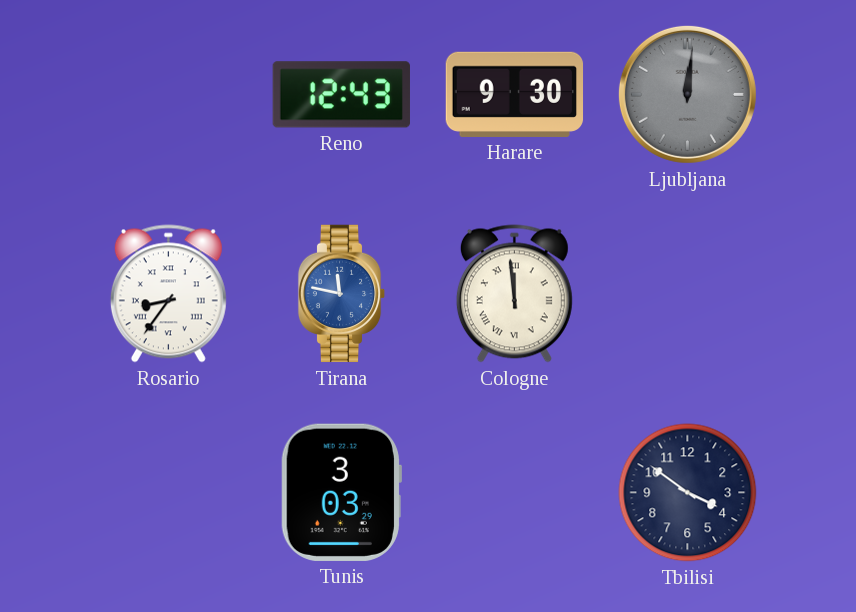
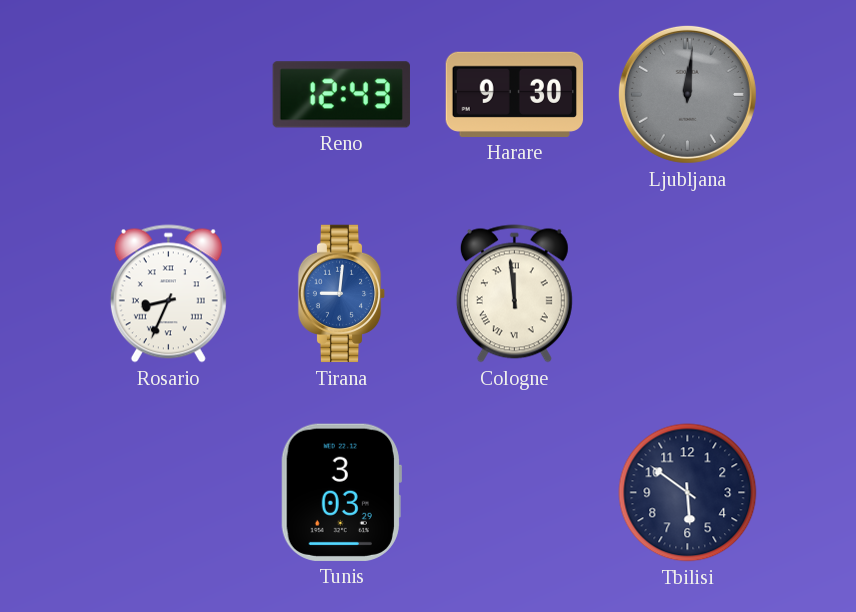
Rosario: 8:36 -> 8:34
Tirana: 11:47 -> 9:01
Tbilisi: 3:51 -> 5:51
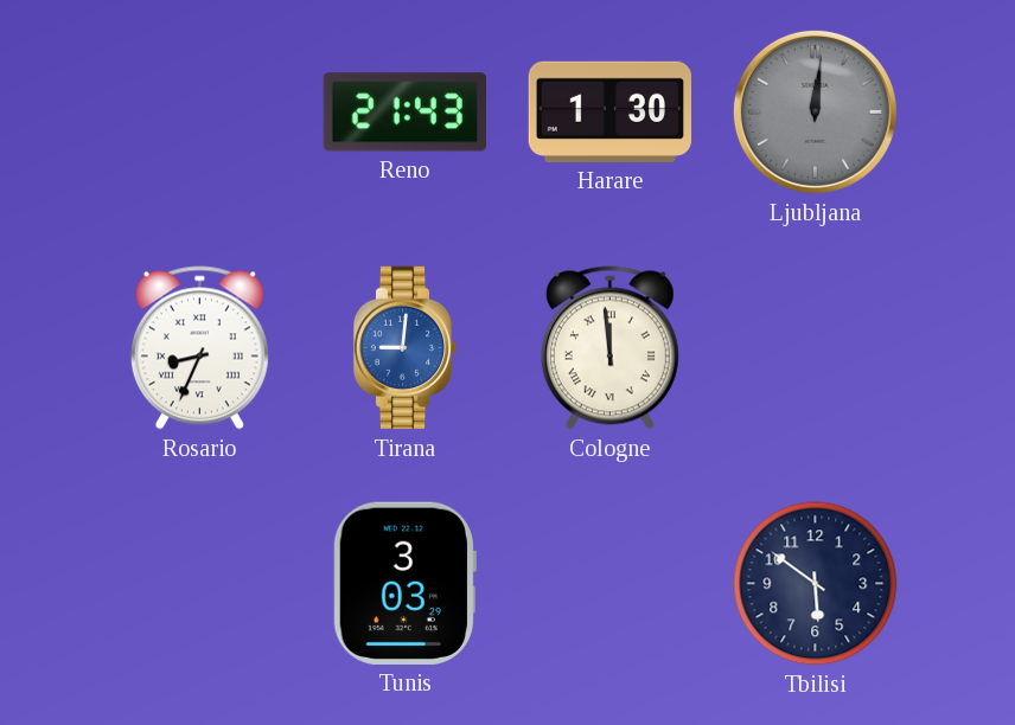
Reno: 12:43 -> 21:43
Harare: 9:30 -> 1:30
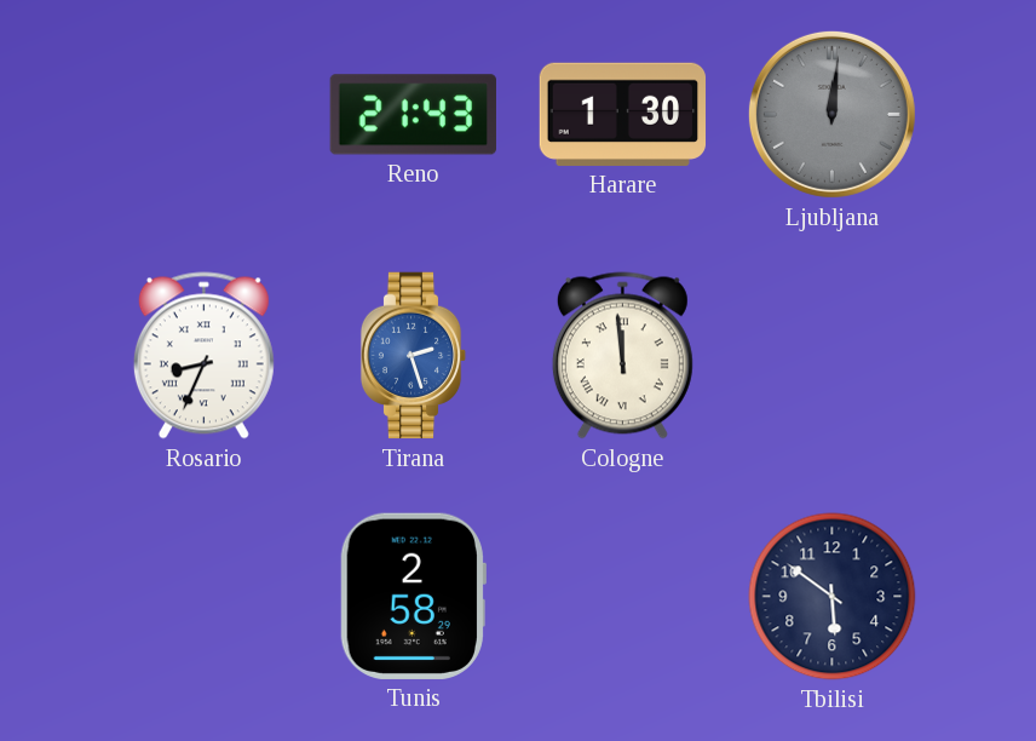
Tirana: 9:01 -> 2:27
Tunis: 3:03 -> 2:58
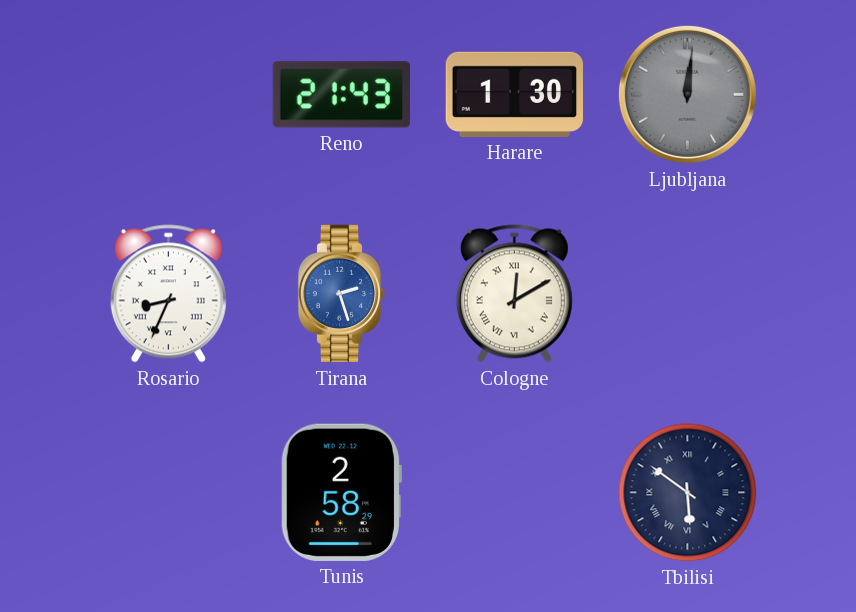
Cologne: 11:59 -> 12:10
Tbilisi numerals: Arabic -> Roman
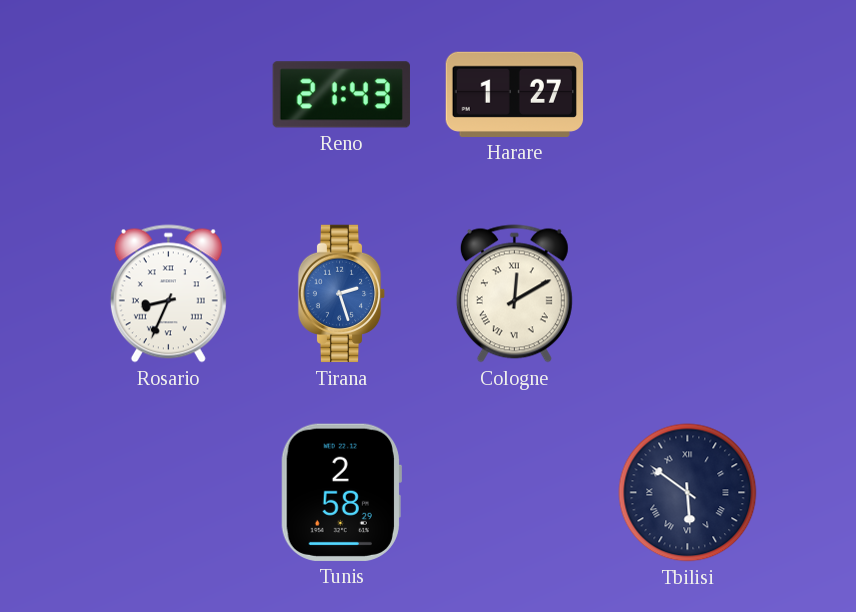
Harare: 1:30 -> 1:27
Ljubljana: 12:01 -> none
